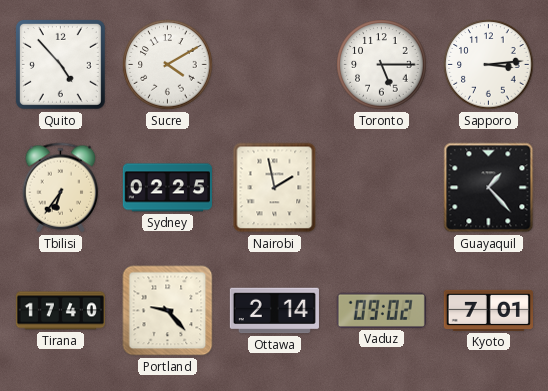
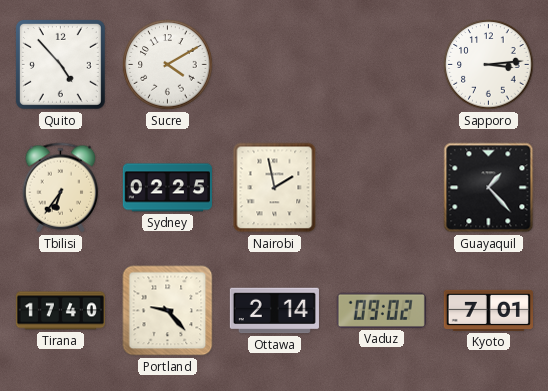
Toronto: 5:15 -> none
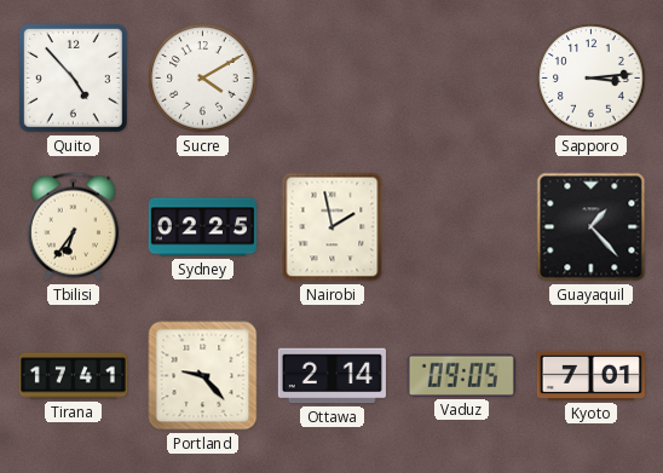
Tirana: 17:40 -> 17:41
Vaduz: 09:02 -> 09:05
